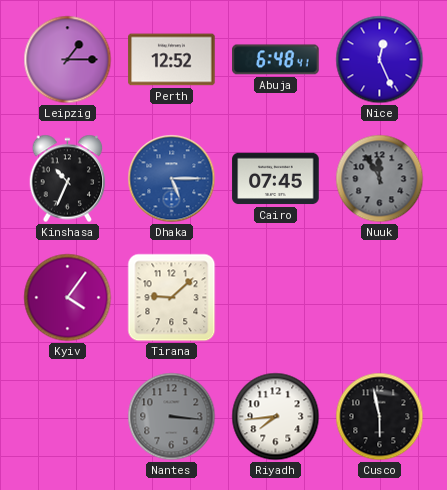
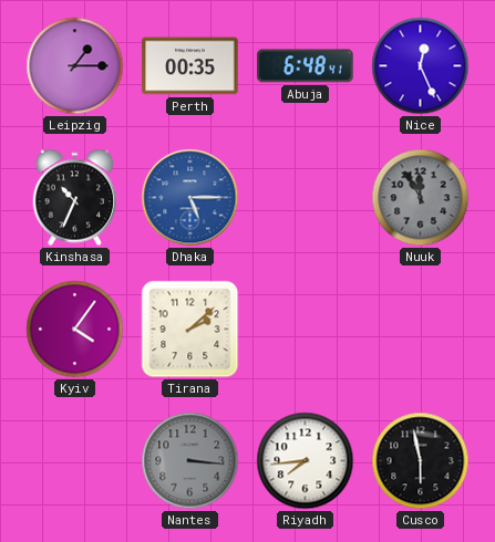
Perth: 12:52 -> 00:35
Cairo: 07:45 -> none
Tirana: 9:08 -> 2:08
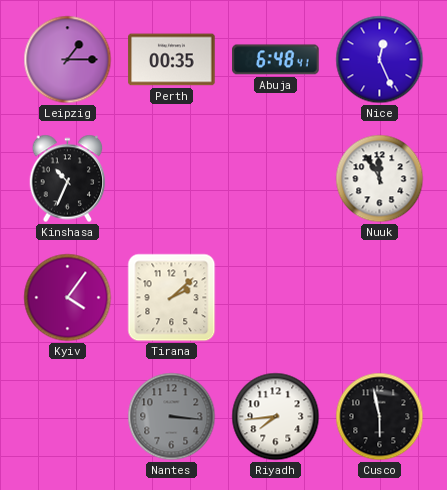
Dhaka: 5:15 -> none
Nuuk dial: grey -> white
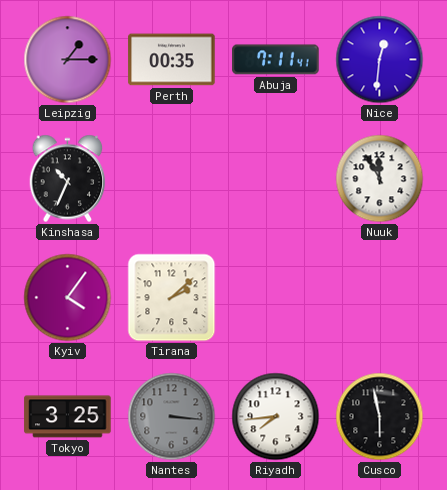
Abuja: 6:48 -> 7:11
Nice: 12:26 -> 12:31
Tokyo: none -> 3:25
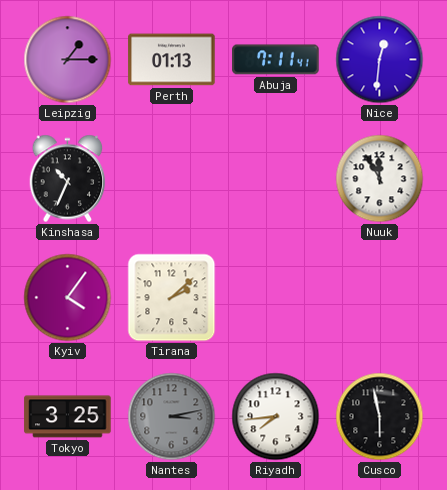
Perth: 00:35 -> 01:13
Nantes: 3:16 -> 3:13
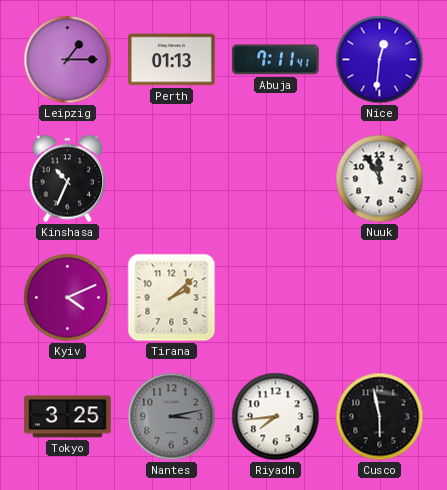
Kyiv: 4:06 -> 4:11
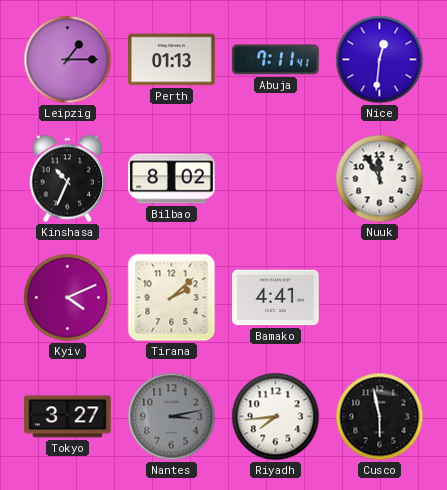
Bilbao: none -> 8:02
Bamako: none -> 4:41
Tokyo: 3:25 -> 3:27
